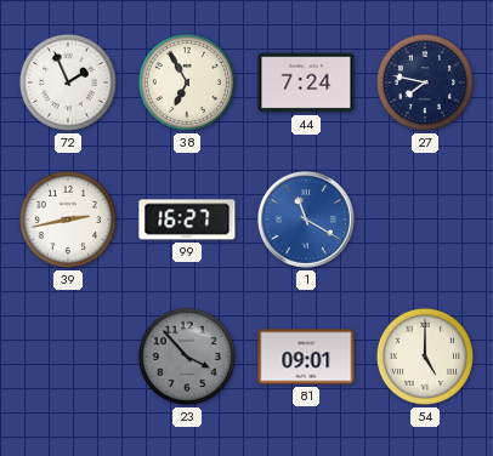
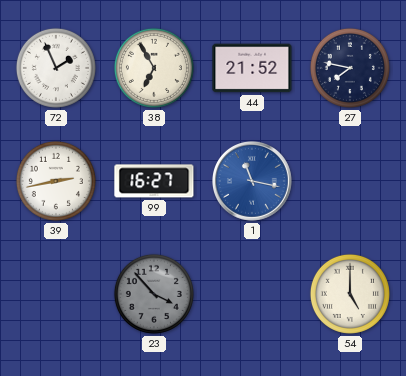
44: 7:24 -> 21:52
1: 11:20 -> 11:17
81: 09:01 -> none
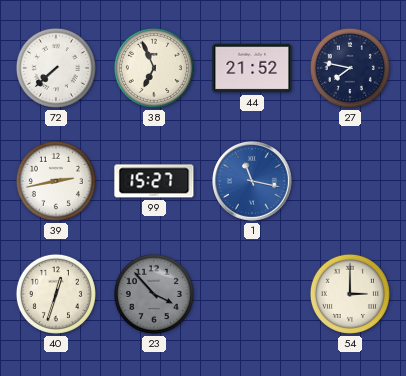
72: 1:56 -> 7:38
38: 6:55 -> 6:56
99: 16:27 -> 15:27
40: none -> 12:33
54: 5:00 -> 3:00
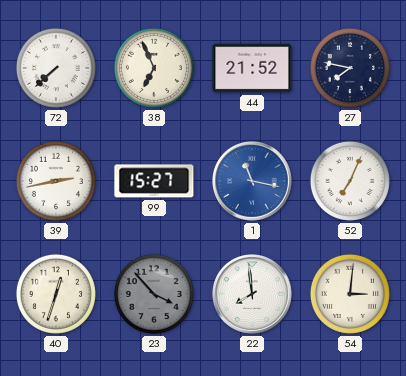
52: none -> 7:04
22: none -> 7:59
54: 3:00 -> 3:01
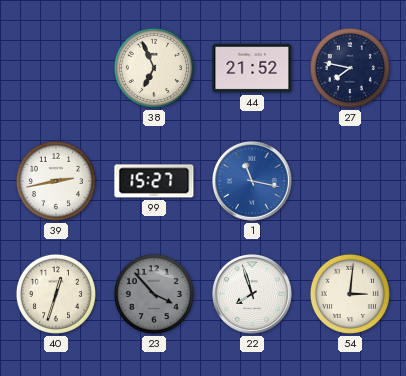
72: 7:38 -> none
52: 7:04 -> none
22: 7:59 -> 7:57
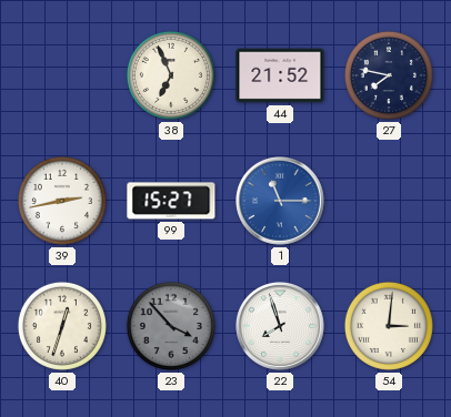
1: 11:17 -> 11:15
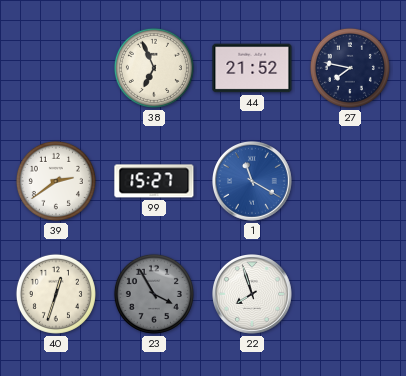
39: 2:43 -> 2:39
1: 11:15 -> 11:20
23: 3:53 -> 3:55
54: 3:01 -> none
